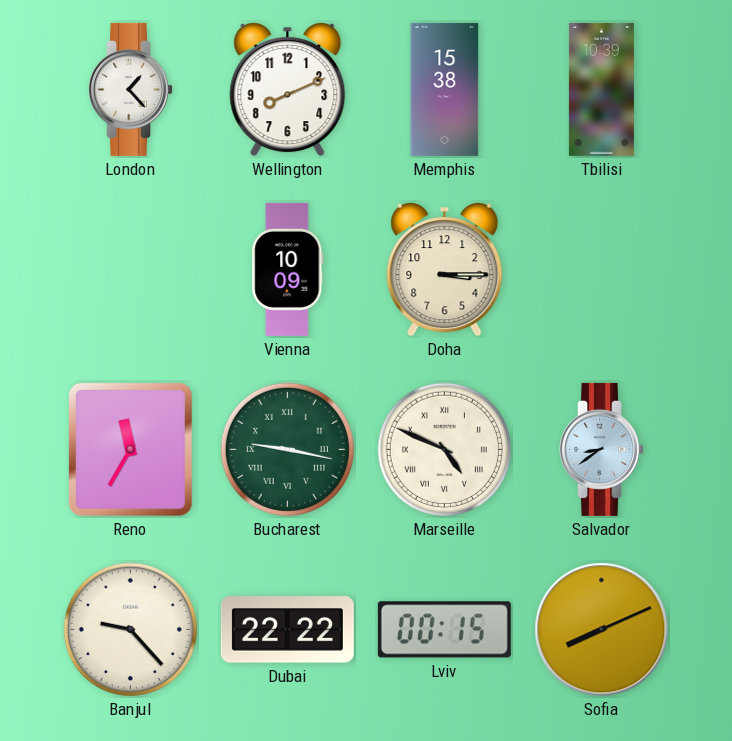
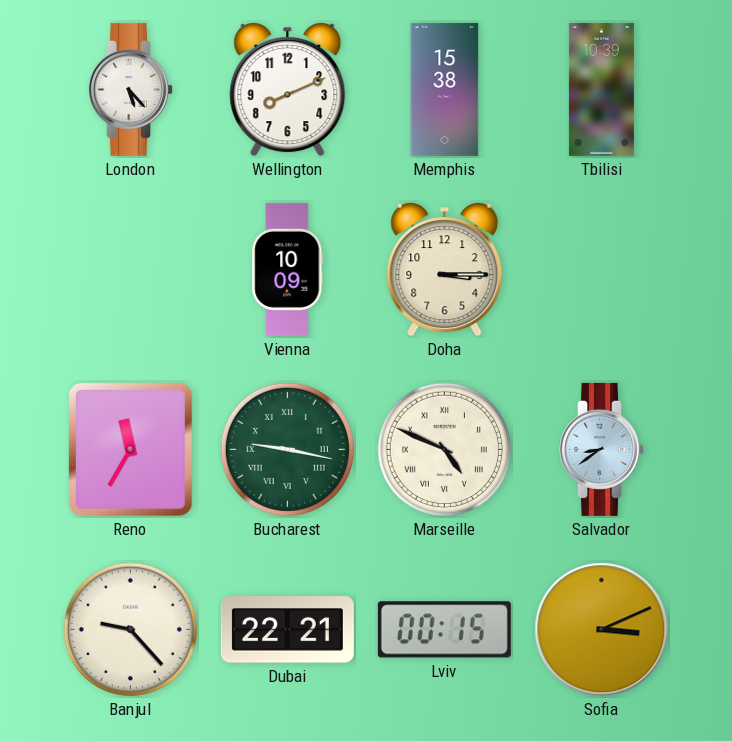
London: 1:23 -> 5:23
Dubai: 22:22 -> 22:21
Sofia: 8:11 -> 3:11
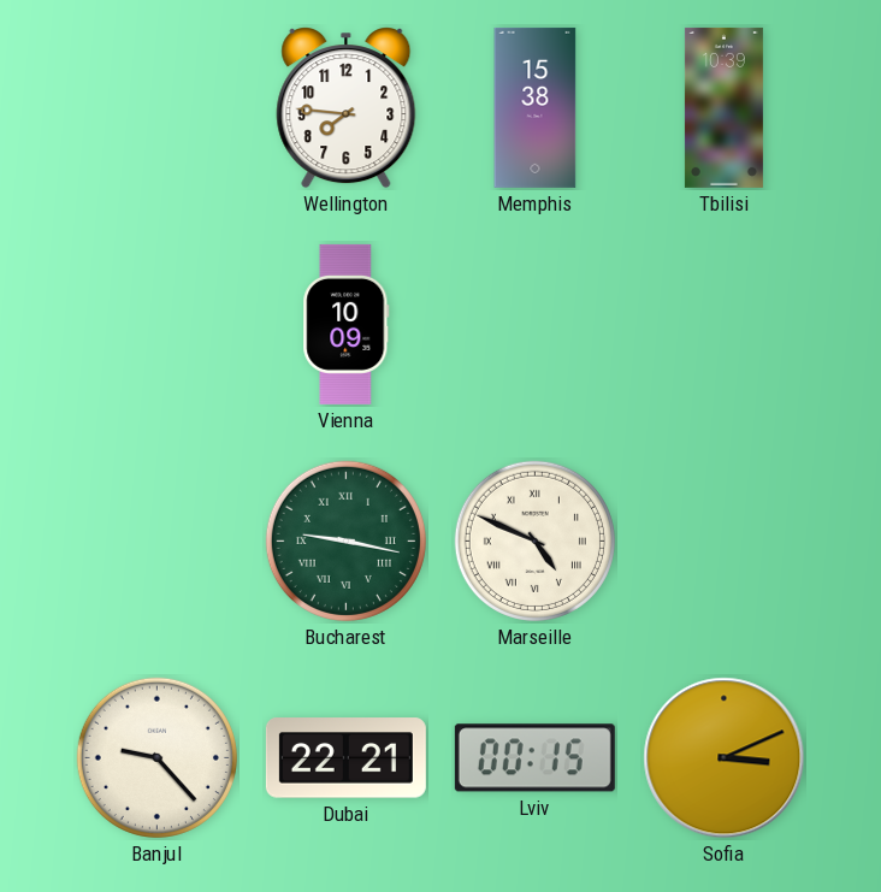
London: 5:23 -> none
Wellington: 8:11 -> 7:46
Doha: 3:15 -> none
Reno: 11:35 -> none
Salvador: 8:39 -> none
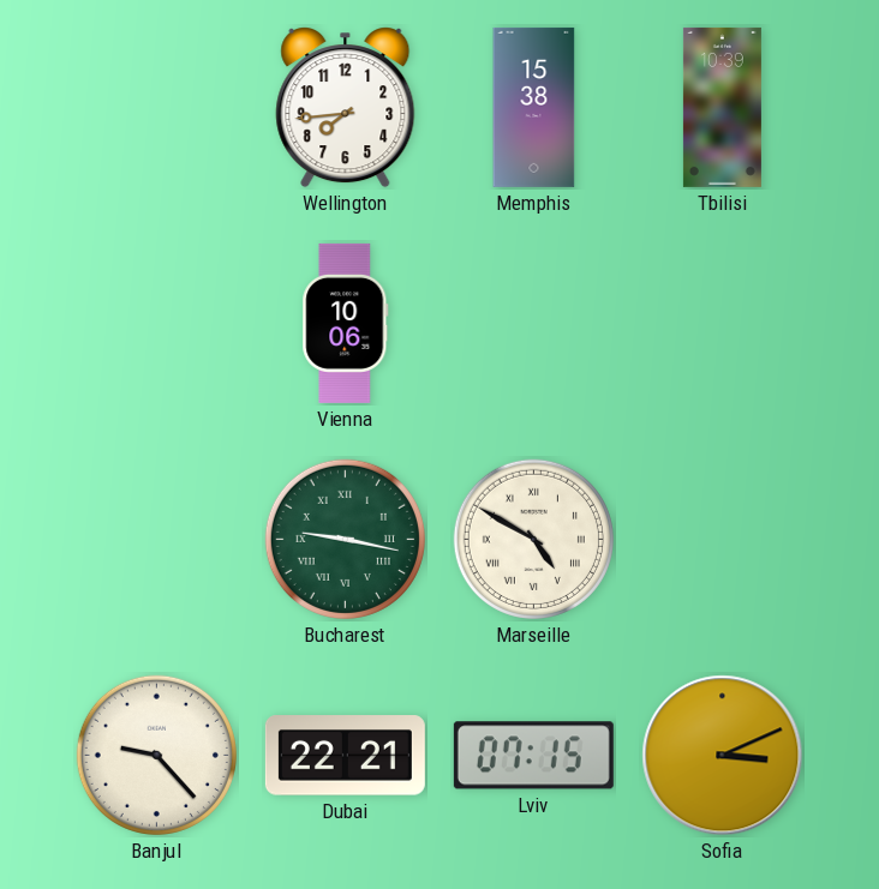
Wellington: 7:46 -> 7:44
Vienna: 10:09 -> 10:06
Marseille: 4:49 -> 4:50
Lviv: 00:15 -> 07:15
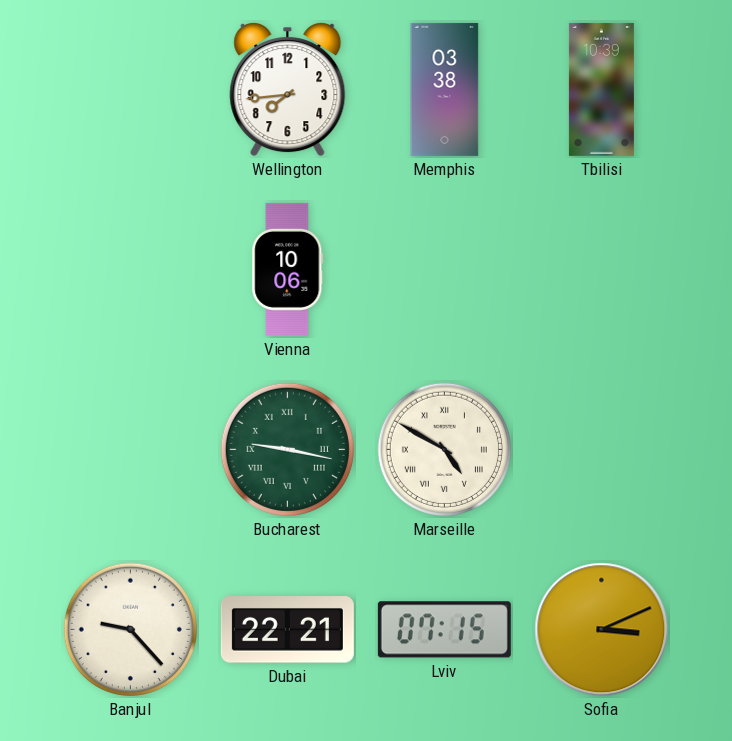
Memphis: 15:38 -> 03:38
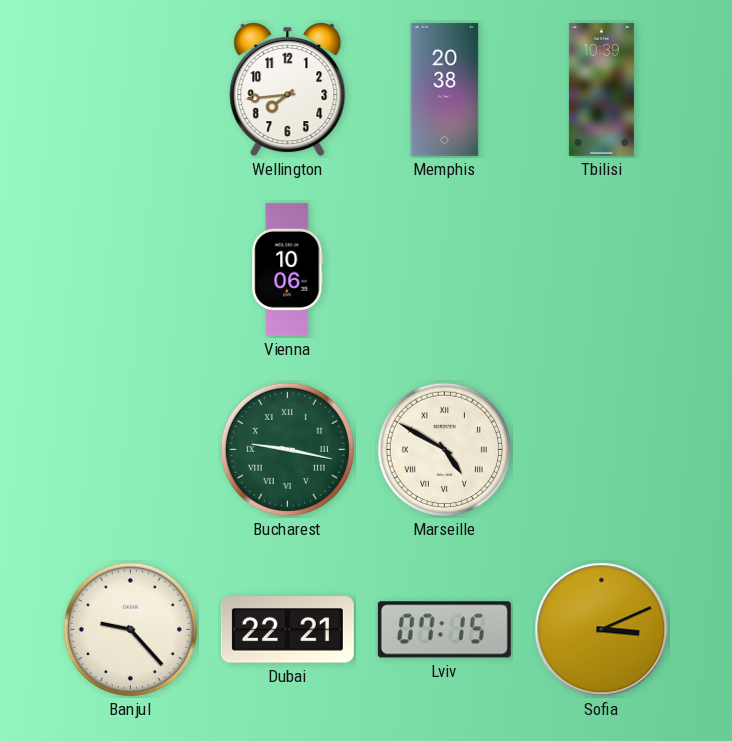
Memphis: 03:38 -> 20:38
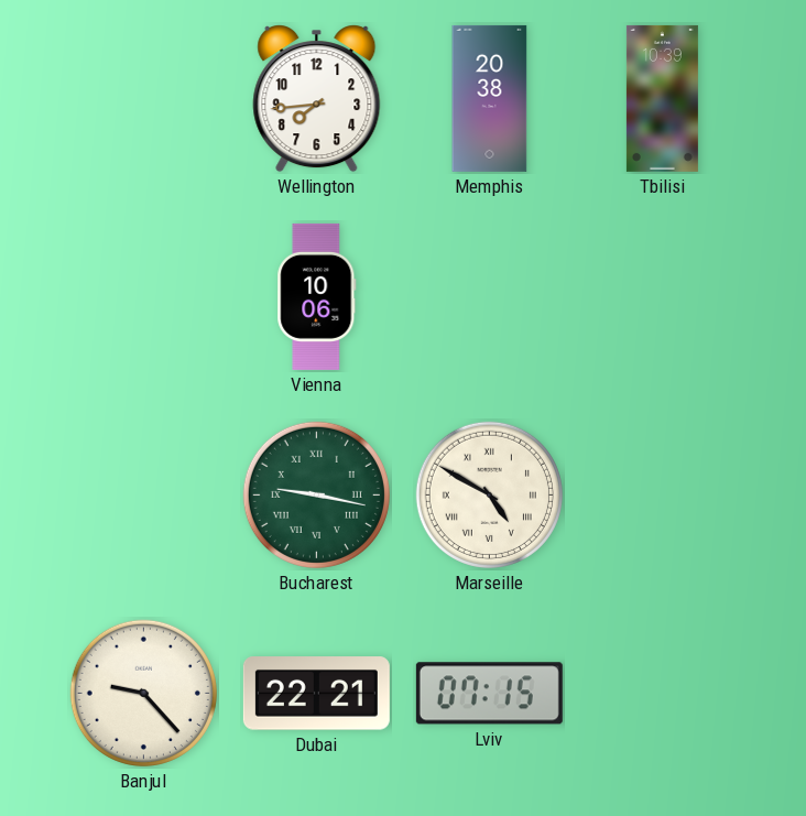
Sofia: 3:11 -> none
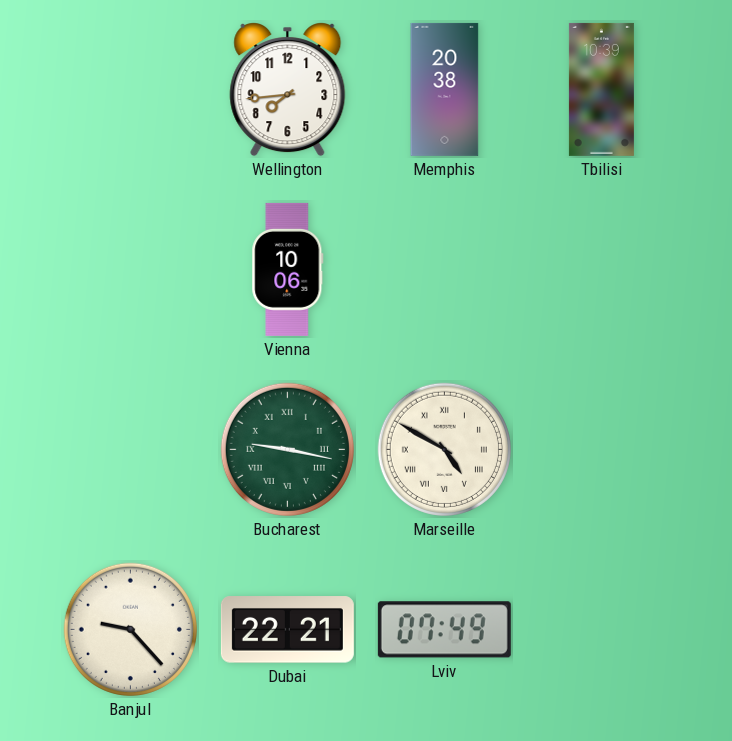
Lviv: 07:15 -> 07:49
